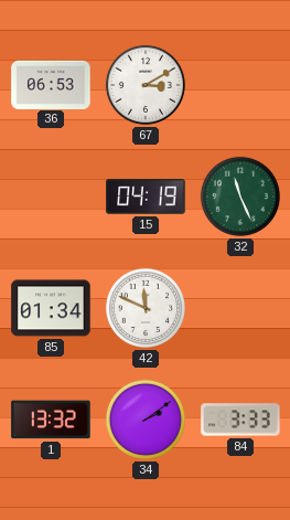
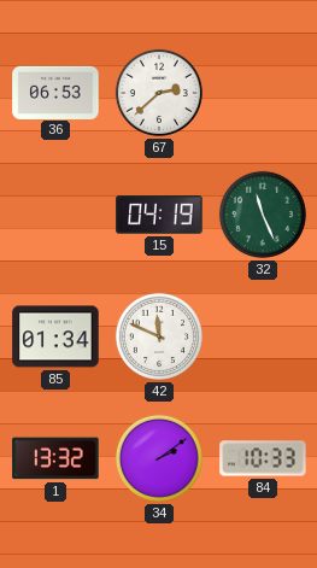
67: 3:10 -> 2:38
84: 3:33 -> 10:33
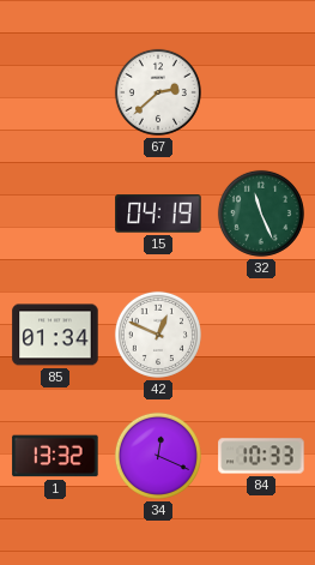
36: 06:53 -> none
42: 11:49 -> 12:49
34: 2:09 -> 12:19
